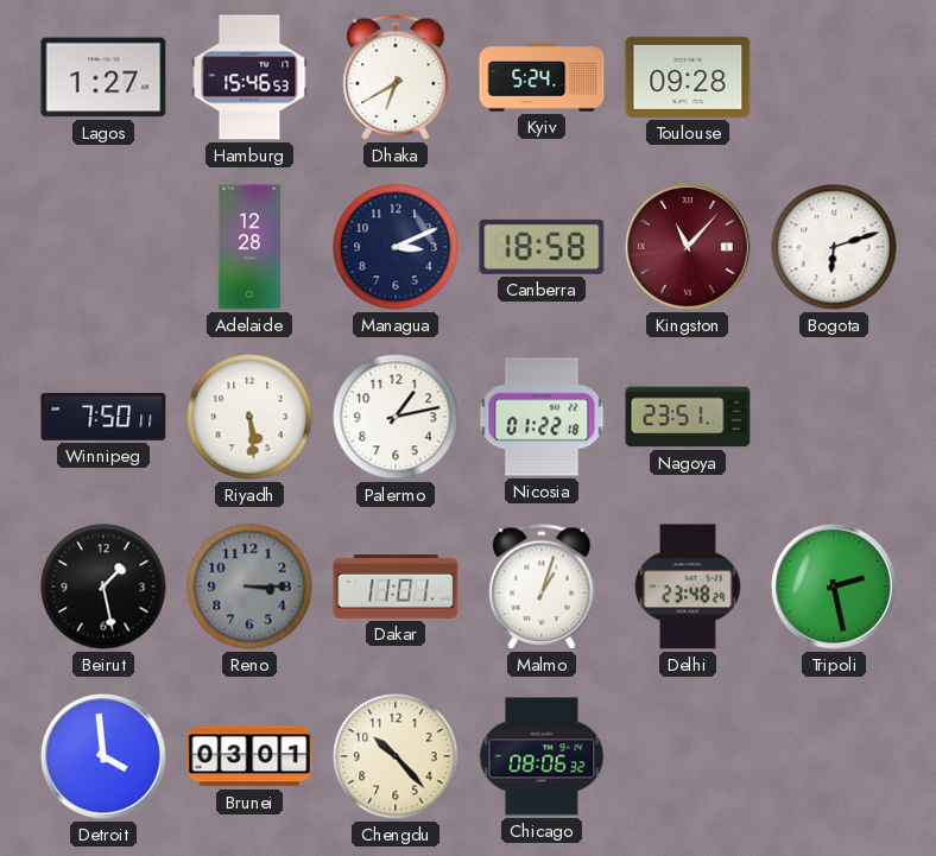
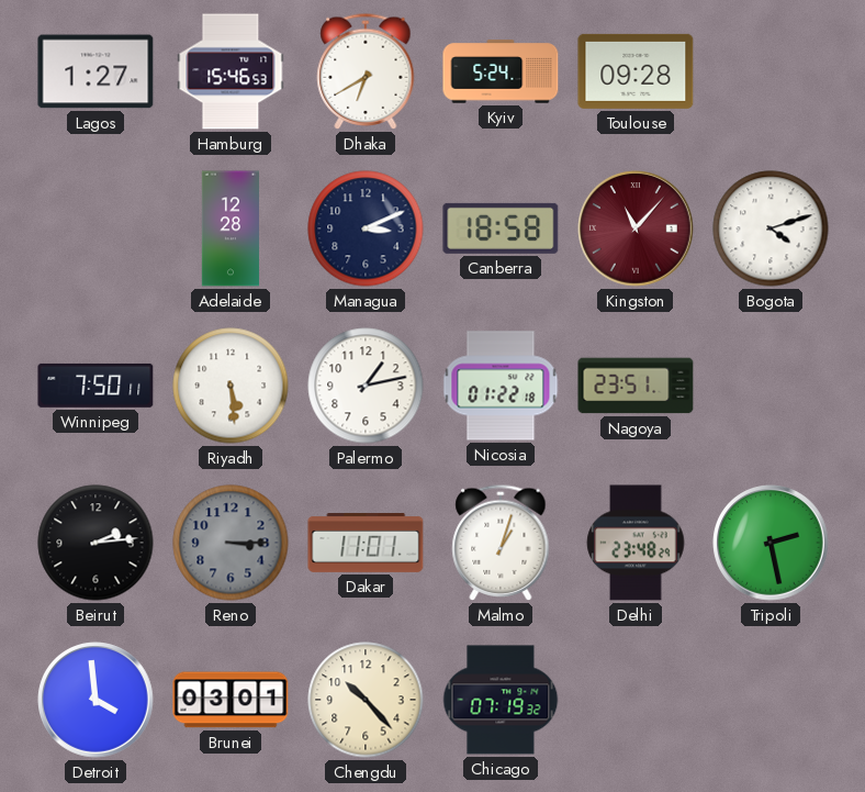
Bogota: 6:12 -> 4:12
Beirut: 1:28 -> 2:14
Chicago: 08:06 -> 07:19
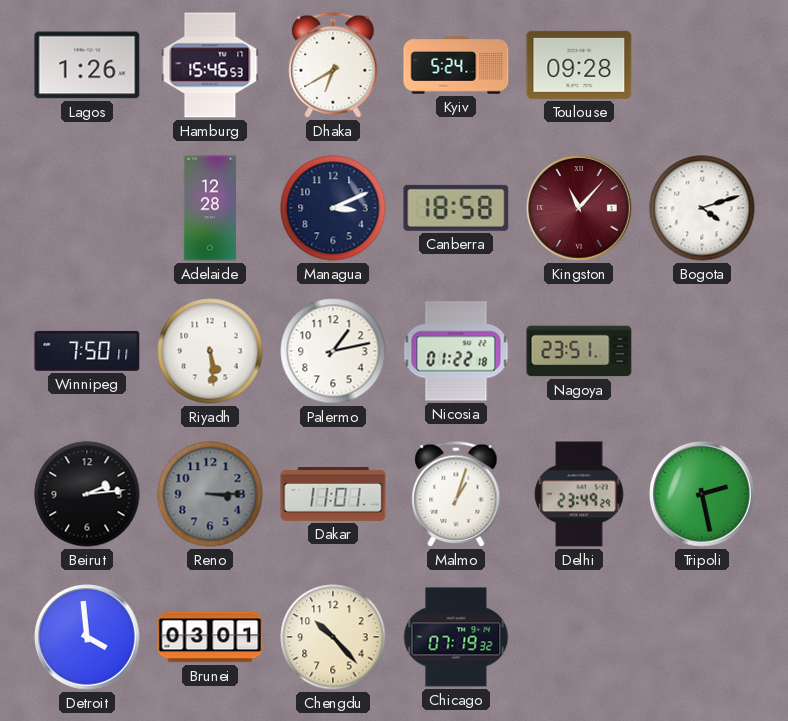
Lagos: 1:27 -> 1:26
Delhi: 23:48 -> 23:49
